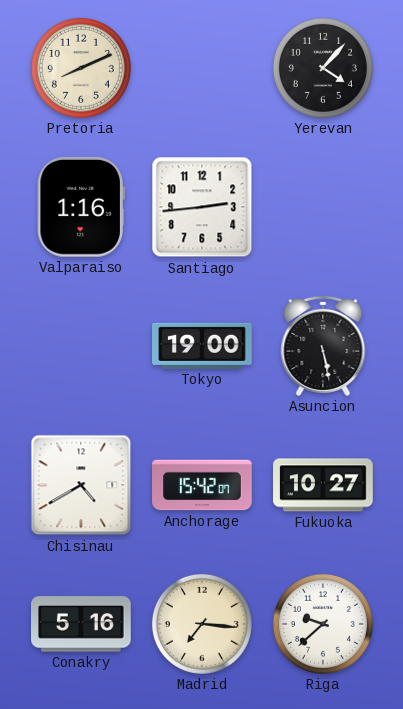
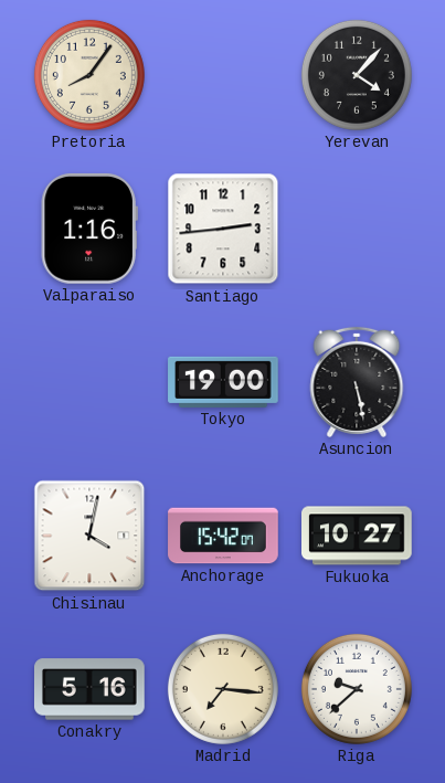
Pretoria: 8:11 -> 8:06
Chisinau: 4:40 -> 4:02
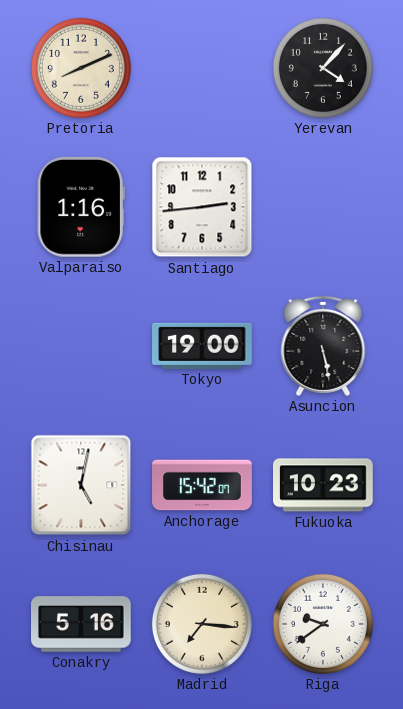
Pretoria: 8:06 -> 8:11
Chisinau: 4:02 -> 5:02
Fukuoka: 10:27 -> 10:23
Riga: 9:38 -> 9:39
